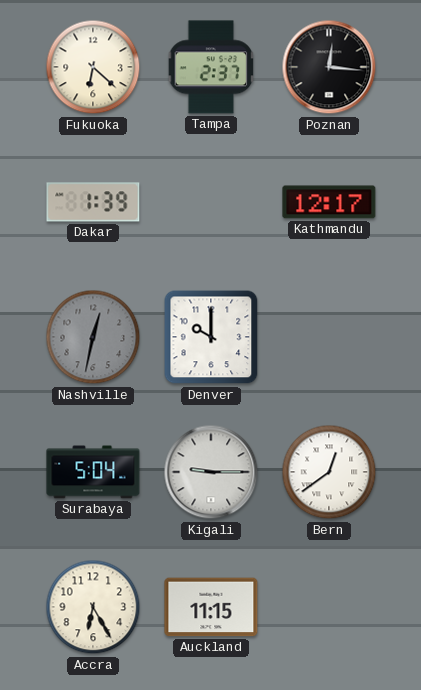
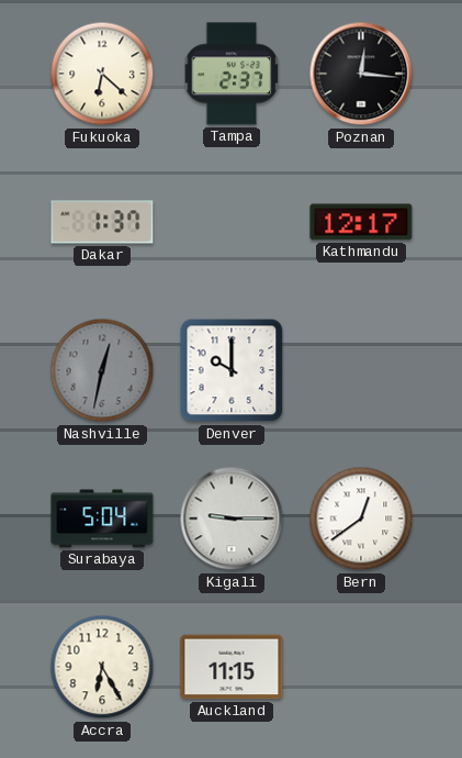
Dakar: 1:39 -> 1:37
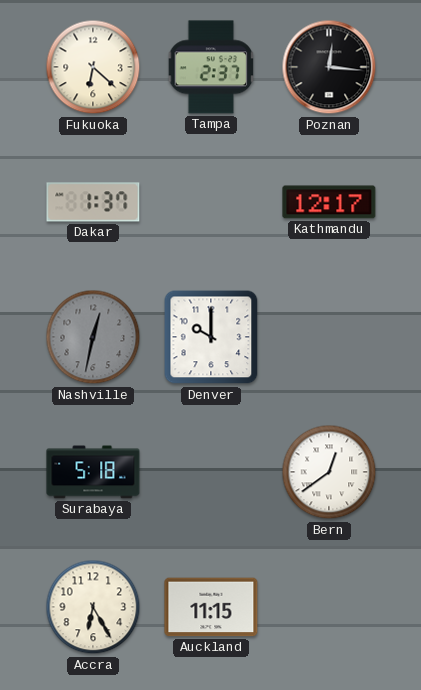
Surabaya: 5:04 -> 5:18
Kigali: 9:15 -> none
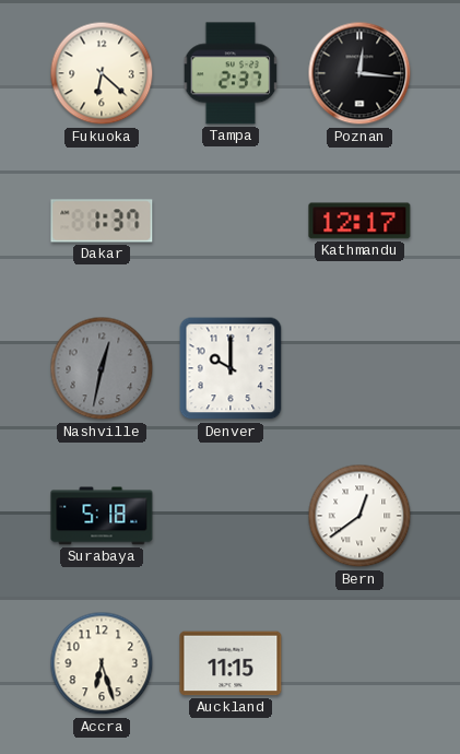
Accra: 6:25 -> 6:27
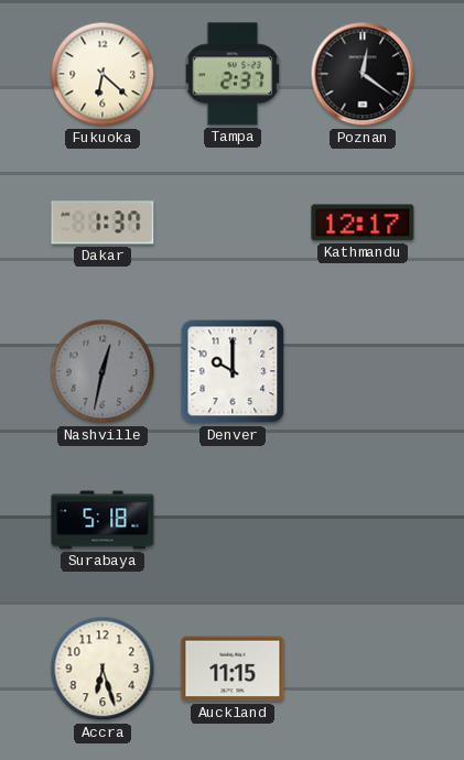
Poznan: 12:16 -> 12:21
Bern: 12:39 -> none
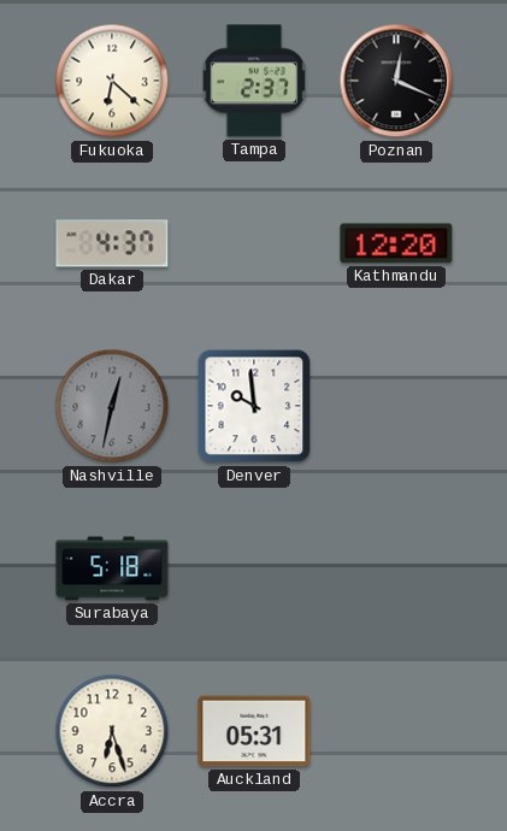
Poznan: 12:21 -> 12:19
Dakar: 1:37 -> 4:37
Kathmandu: 12:17 -> 12:20
Denver: 10:00 -> 9:59
Auckland: 11:15 -> 05:31
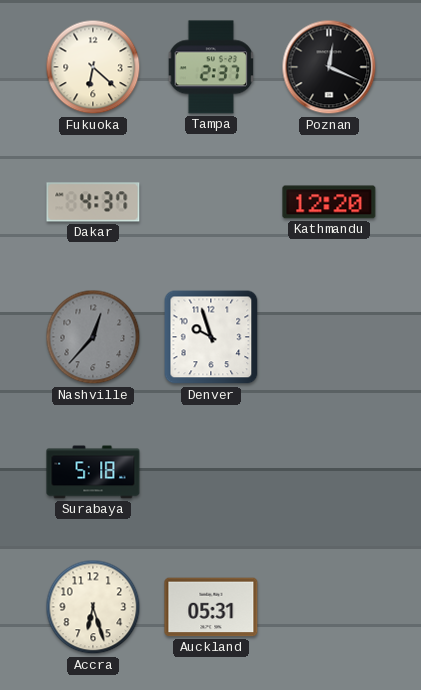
Nashville: 12:32 -> 12:37
Denver: 9:59 -> 9:57
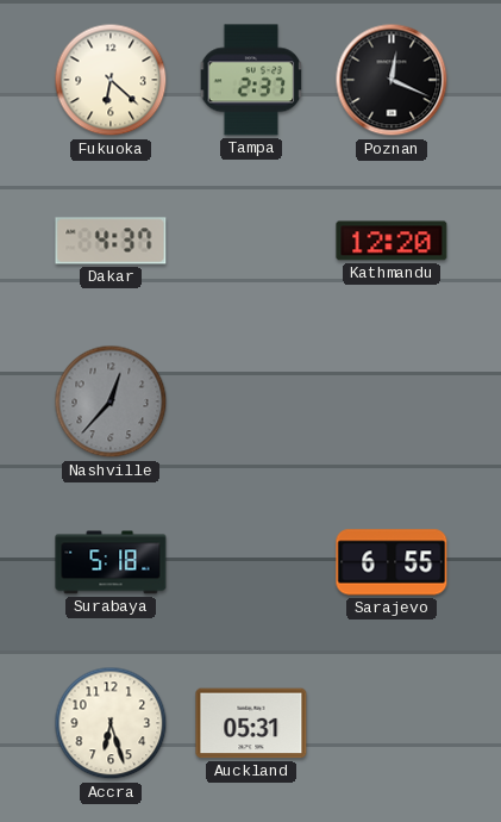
Denver: 9:57 -> none
Sarajevo: none -> 6:55
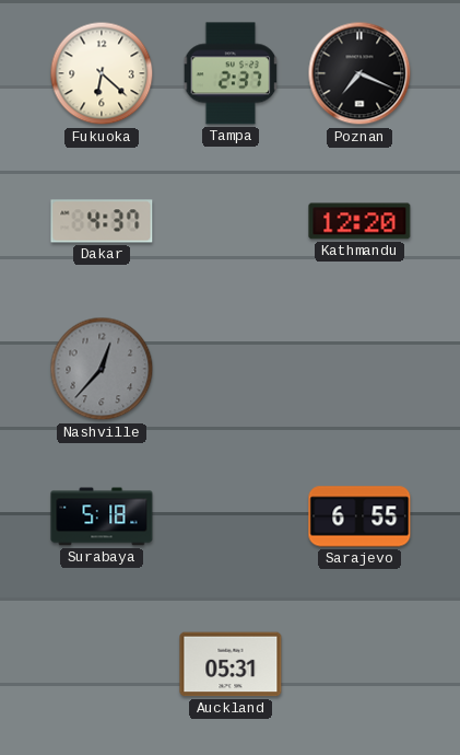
Poznan: 12:19 -> 7:19
Accra: 6:27 -> none
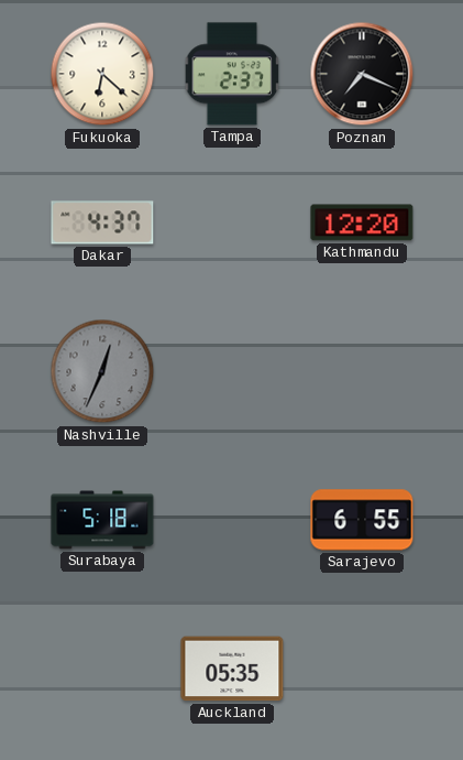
Nashville: 12:37 -> 12:34
Auckland: 05:31 -> 05:35
